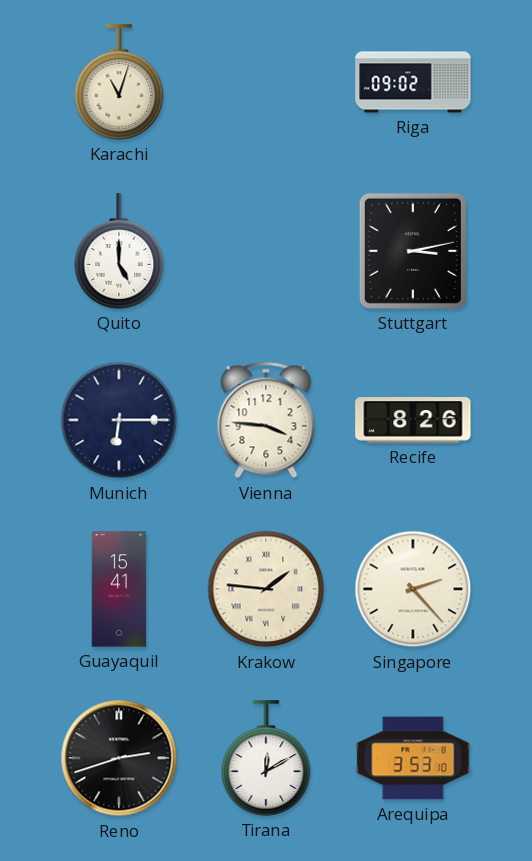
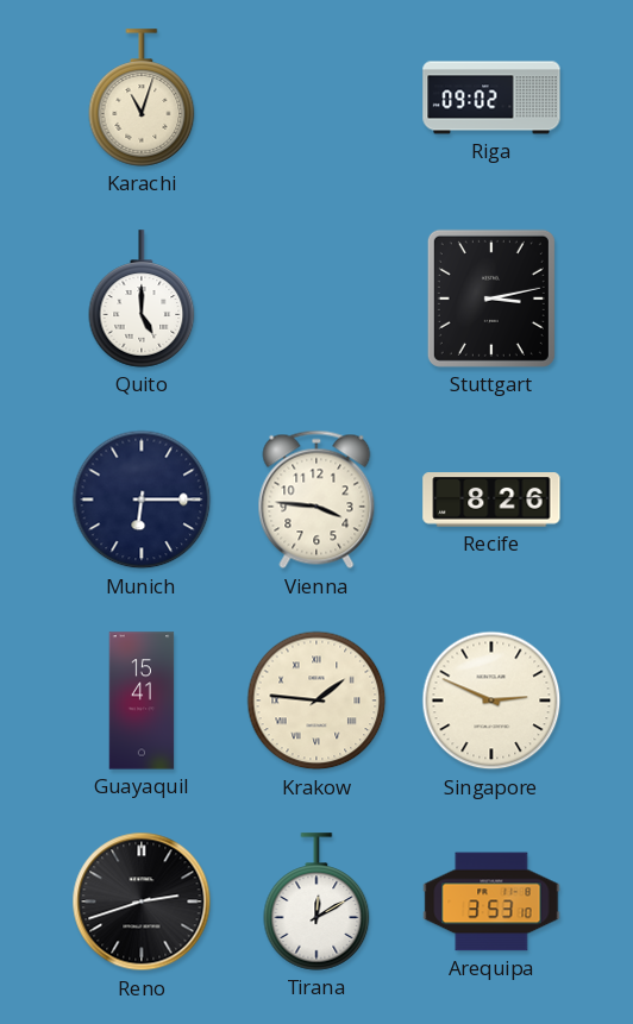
Singapore: 2:23 -> 2:49
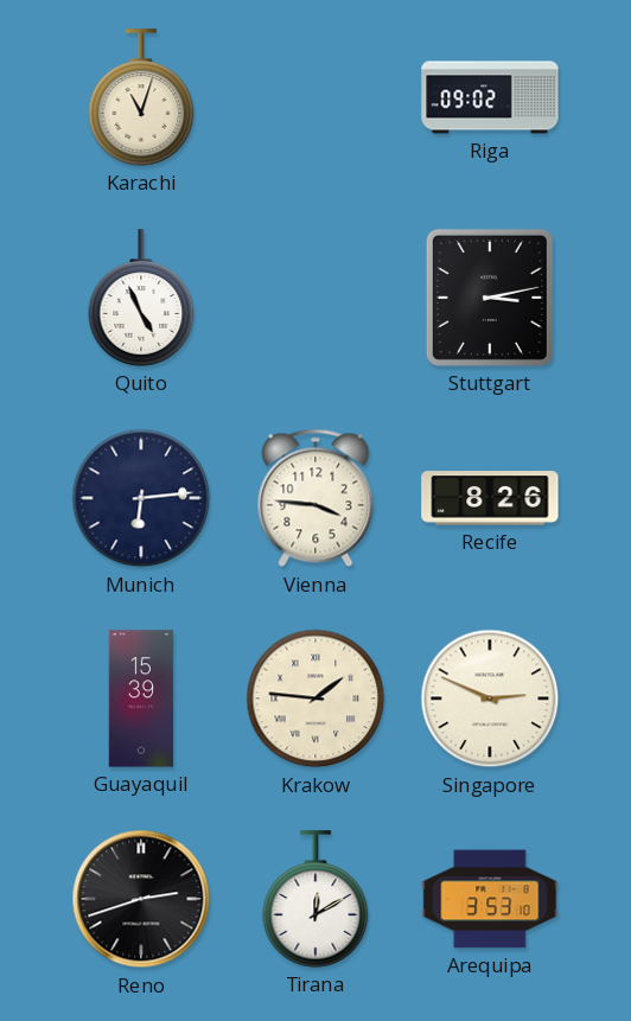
Quito: 5:00 -> 4:56
Munich: 6:15 -> 6:14
Guayaquil: 15:41 -> 15:39
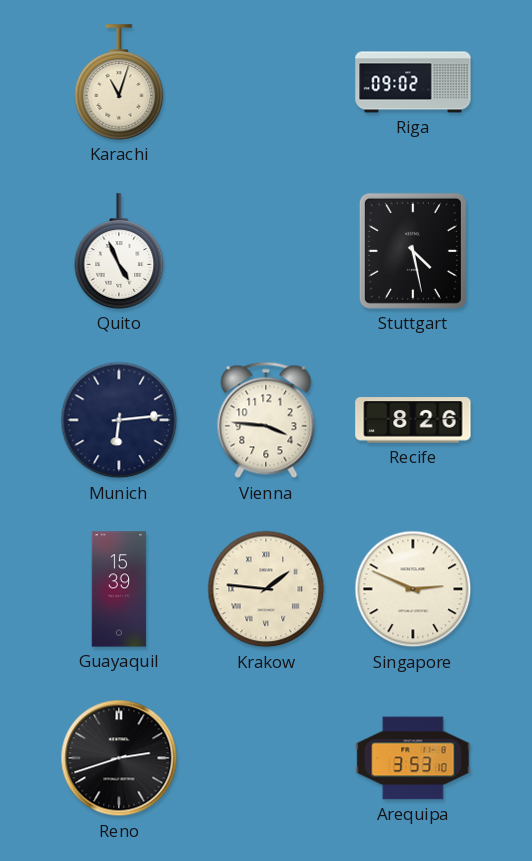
Stuttgart: 3:13 -> 4:28
Tirana: 12:10 -> none
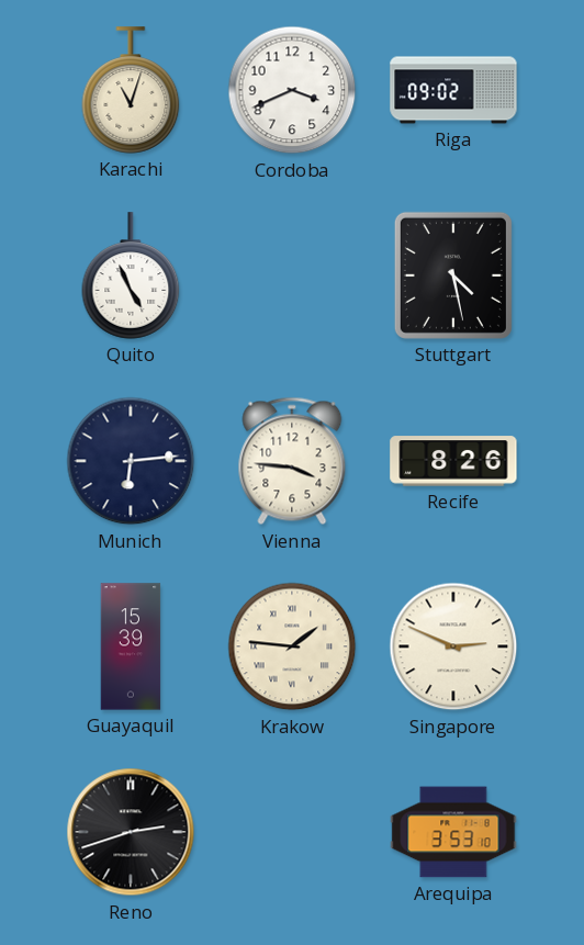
Cordoba: none -> 3:41
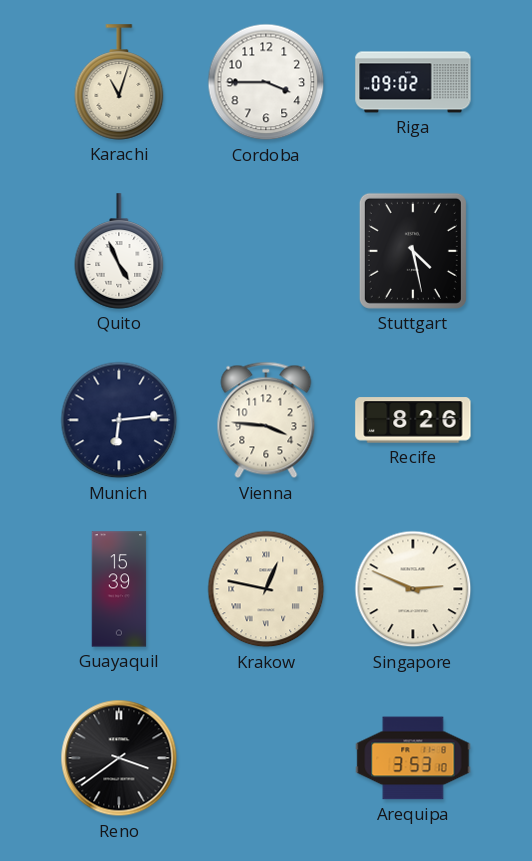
Cordoba: 3:41 -> 3:45
Krakow: 1:46 -> 12:47
Reno: 2:42 -> 3:39
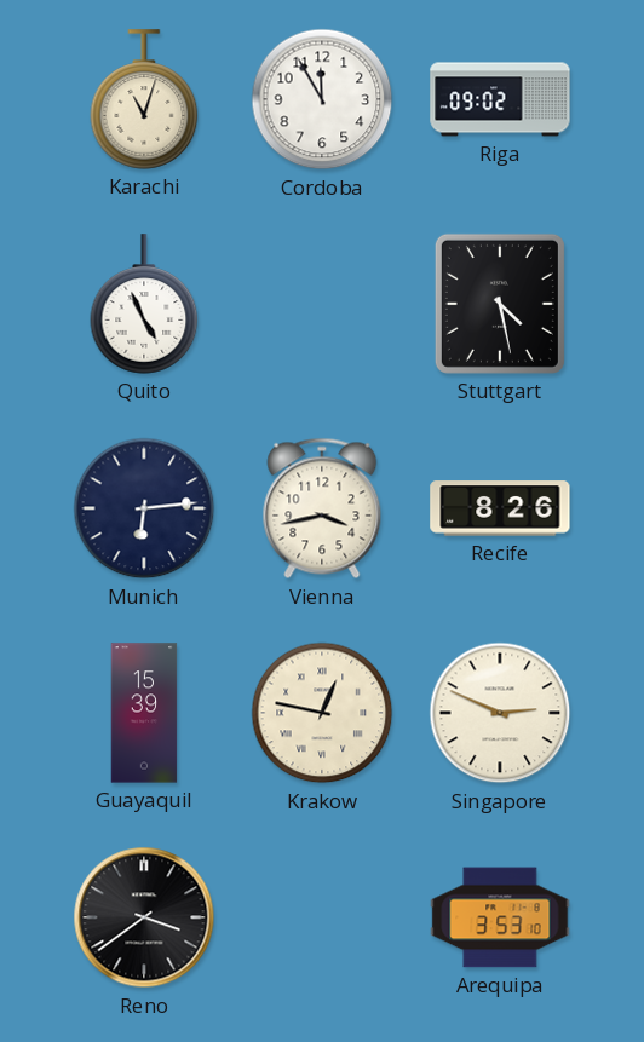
Cordoba: 3:45 -> 11:55
Vienna: 3:46 -> 3:43
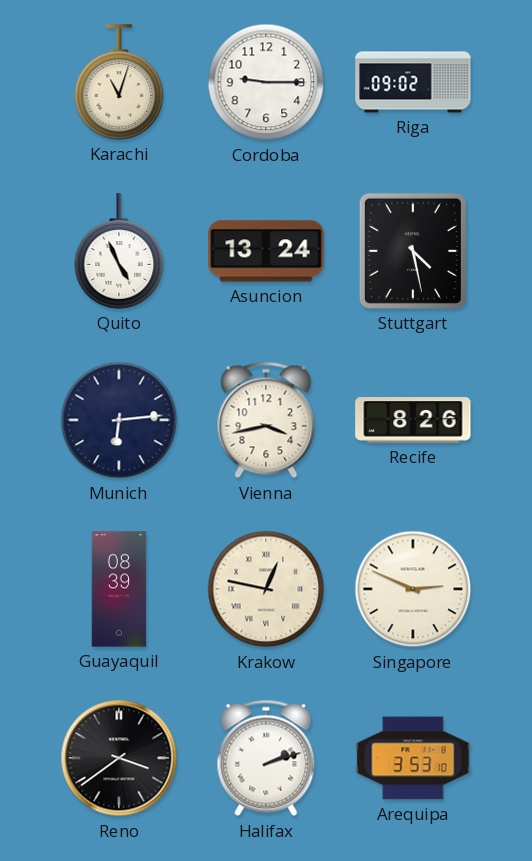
Cordoba: 11:55 -> 9:15
Asuncion: none -> 13:24
Guayaquil: 15:39 -> 08:39
Halifax: none -> 2:12
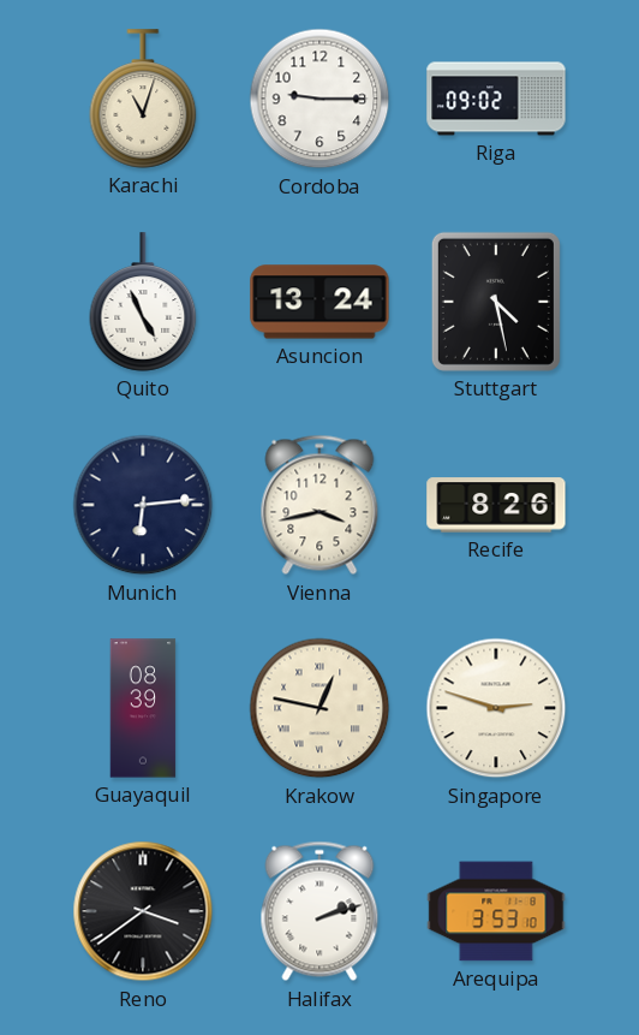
Singapore: 2:49 -> 2:48
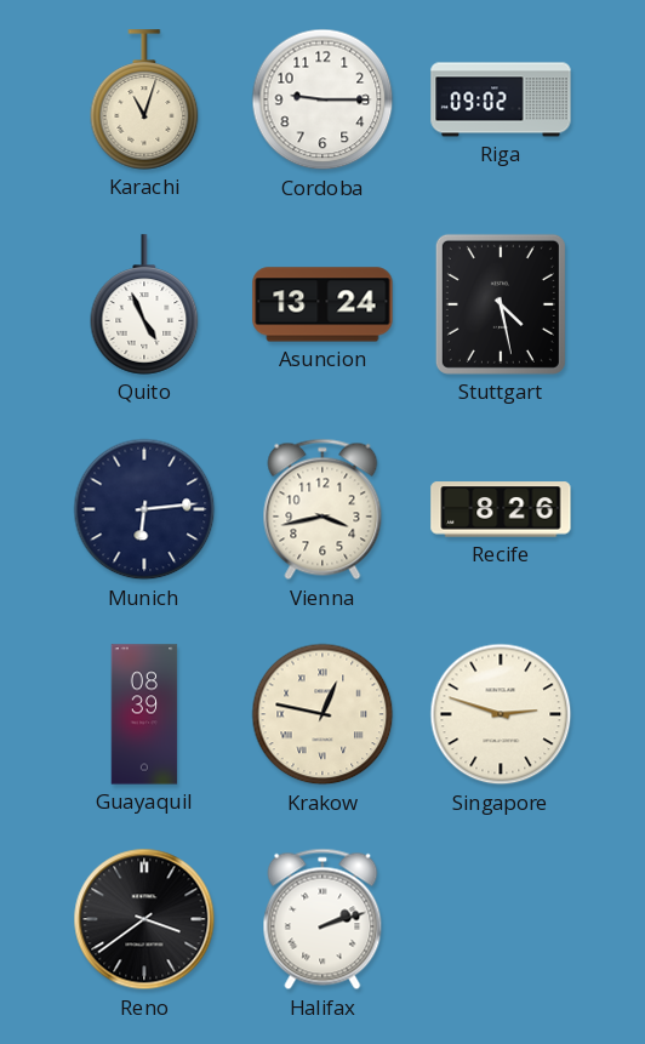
Arequipa: 3:53 -> none
